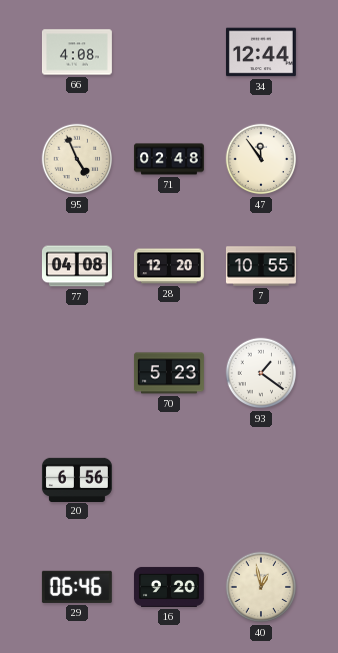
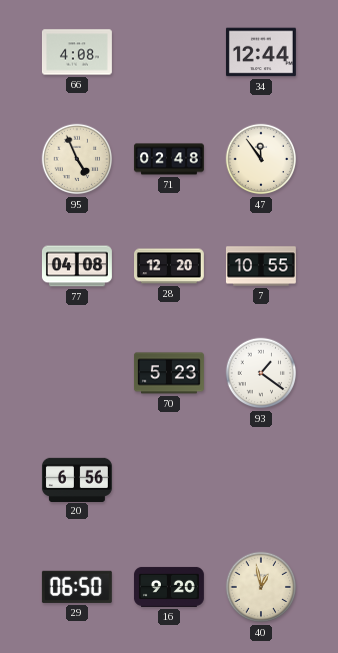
29: 06:46 -> 06:50
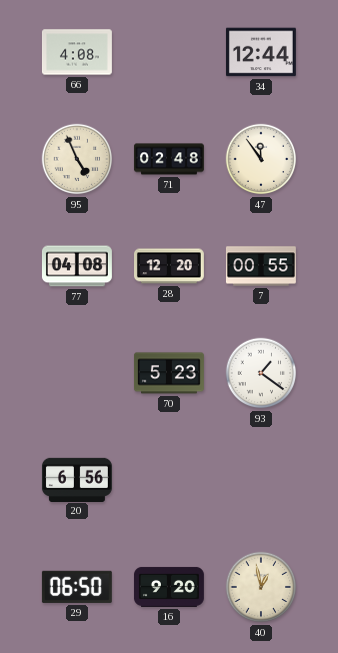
7: 10:55 -> 00:55
